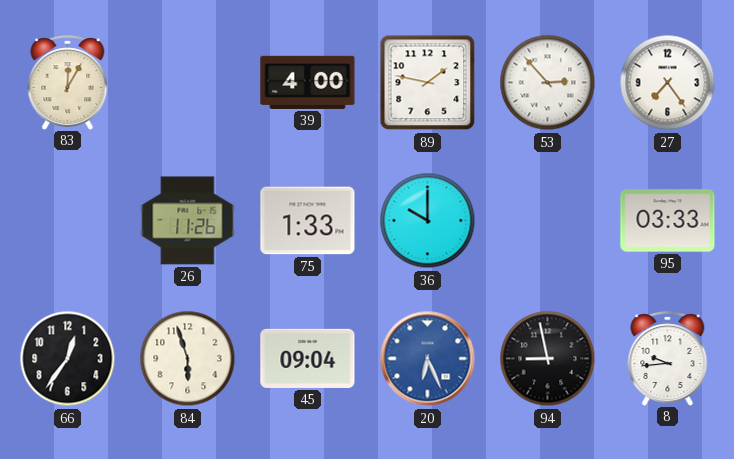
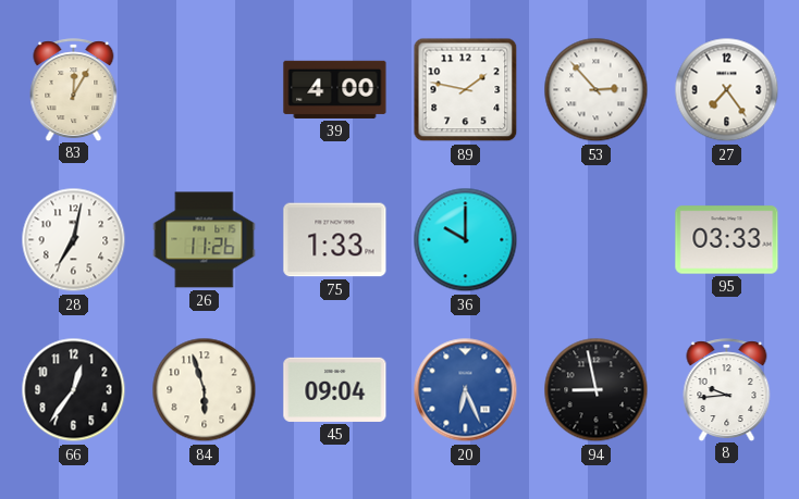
28: none -> 7:02
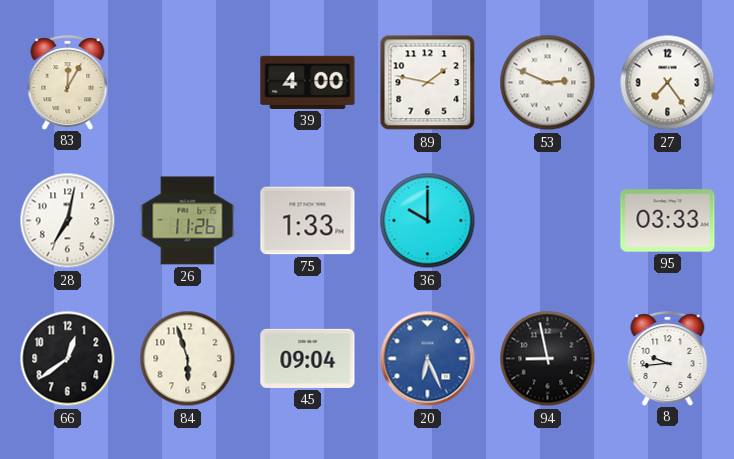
53: 2:53 -> 2:49
66: 12:36 -> 12:39
